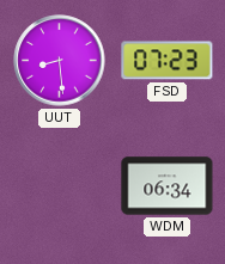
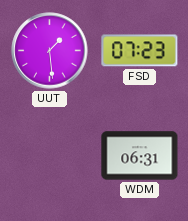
UUT: 8:29 -> 1:29
WDM: 06:34 -> 06:31
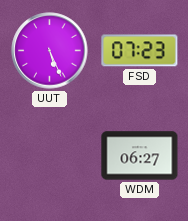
UUT: 1:29 -> 5:26
WDM: 06:31 -> 06:27
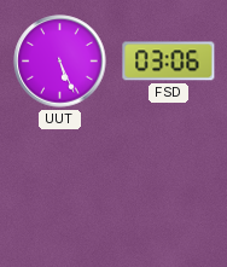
FSD: 07:23 -> 03:06
WDM: 06:27 -> none
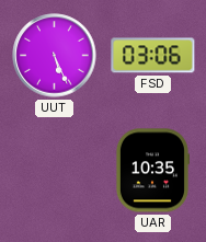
UAR: none -> 10:35
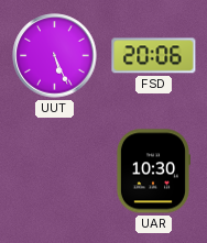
FSD: 03:06 -> 20:06
UAR: 10:35 -> 10:30
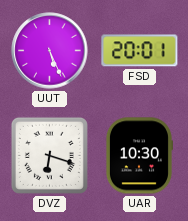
FSD: 20:06 -> 20:01
DVZ: none -> 6:18
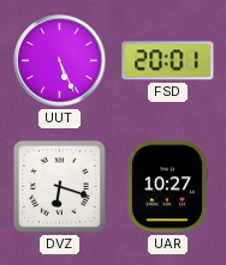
UAR: 10:30 -> 10:27
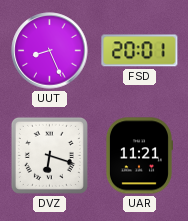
UUT: 5:26 -> 8:26
UAR: 10:27 -> 11:21
